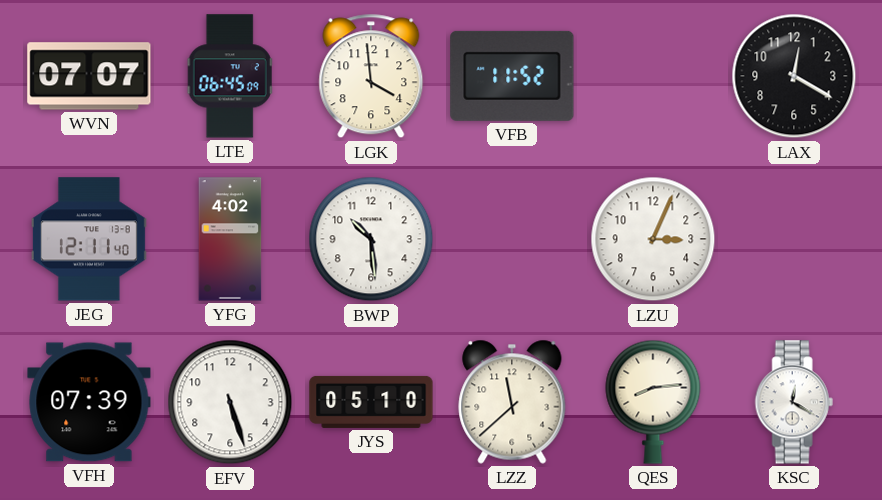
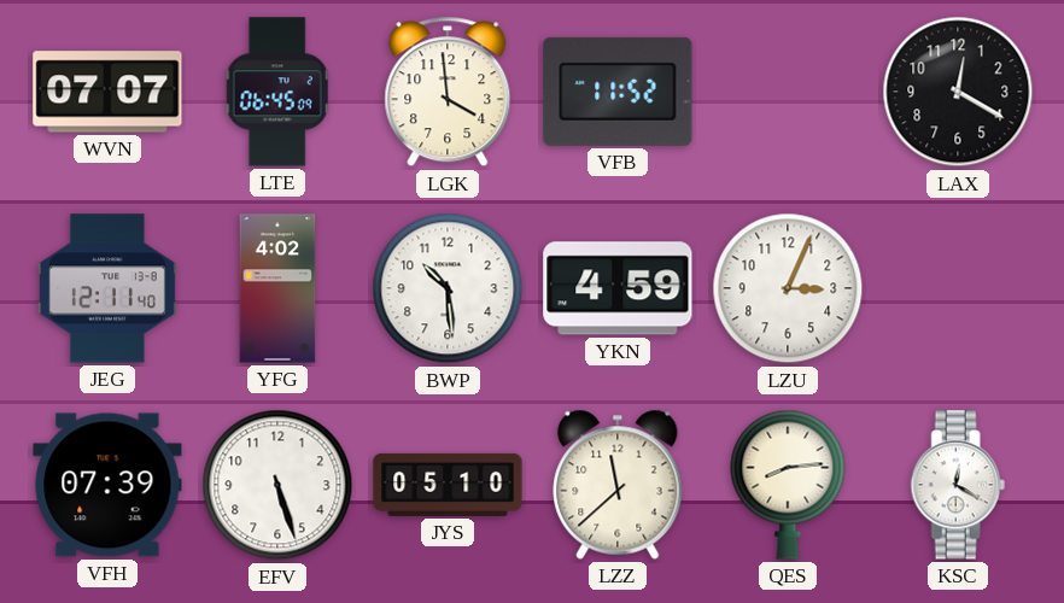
YKN: none -> 4:59
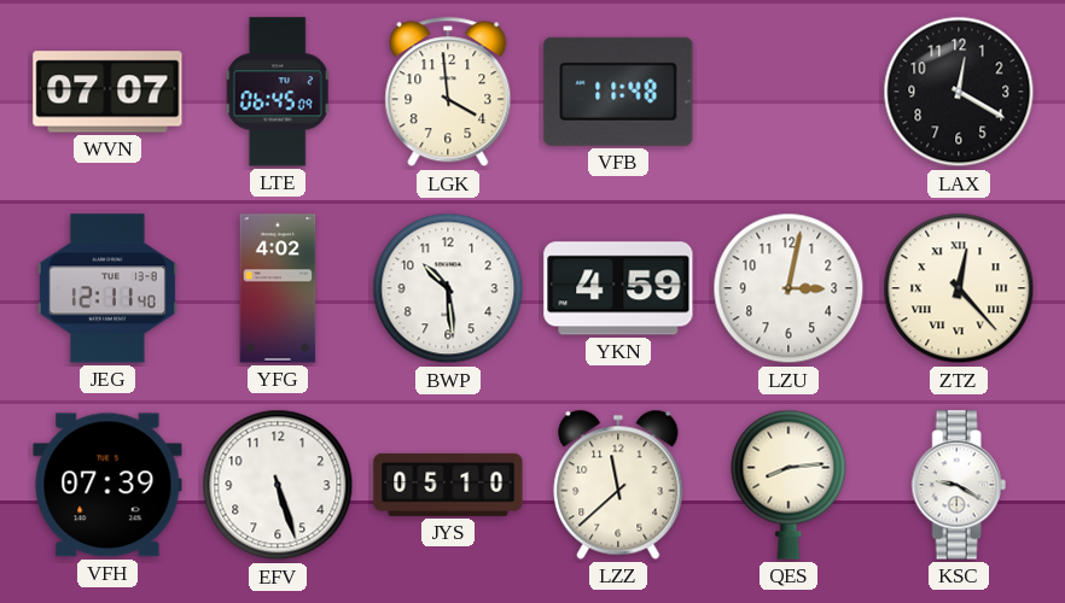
VFB: 11:52 -> 11:48
LZU: 3:04 -> 3:02
ZTZ: none -> 12:23
KSC: 12:20 -> 9:20
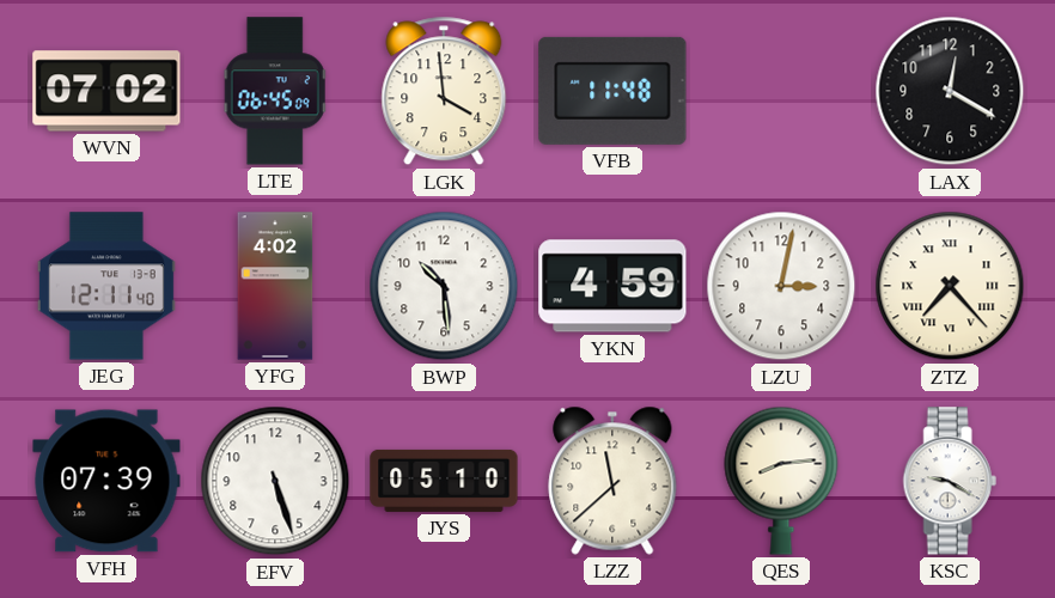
WVN: 07:07 -> 07:02
ZTZ: 12:23 -> 7:23
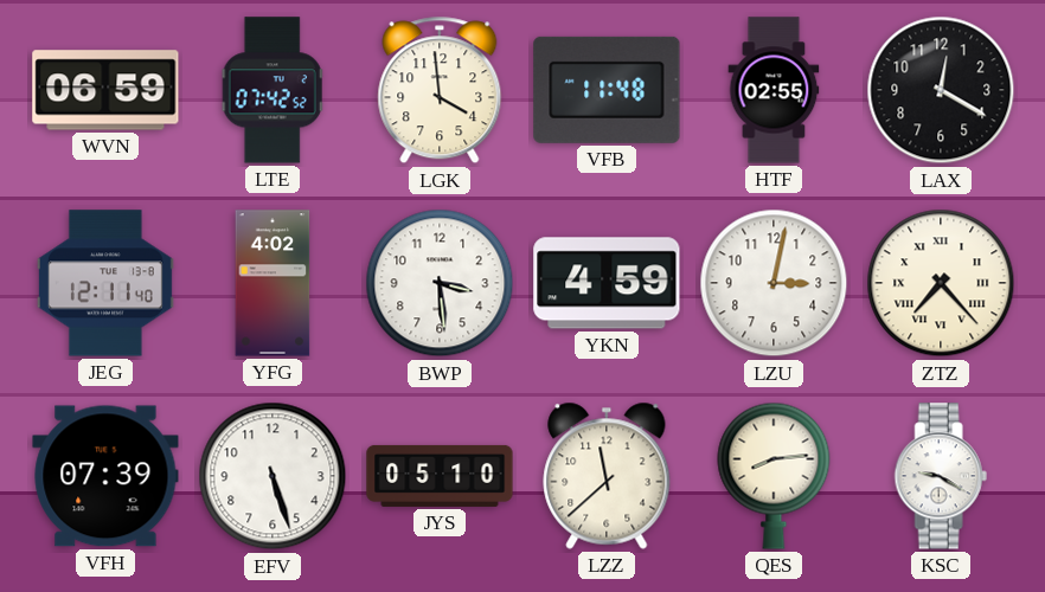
WVN: 07:02 -> 06:59
LTE: 06:45 -> 07:42
HTF: none -> 02:55
BWP: 10:29 -> 3:29
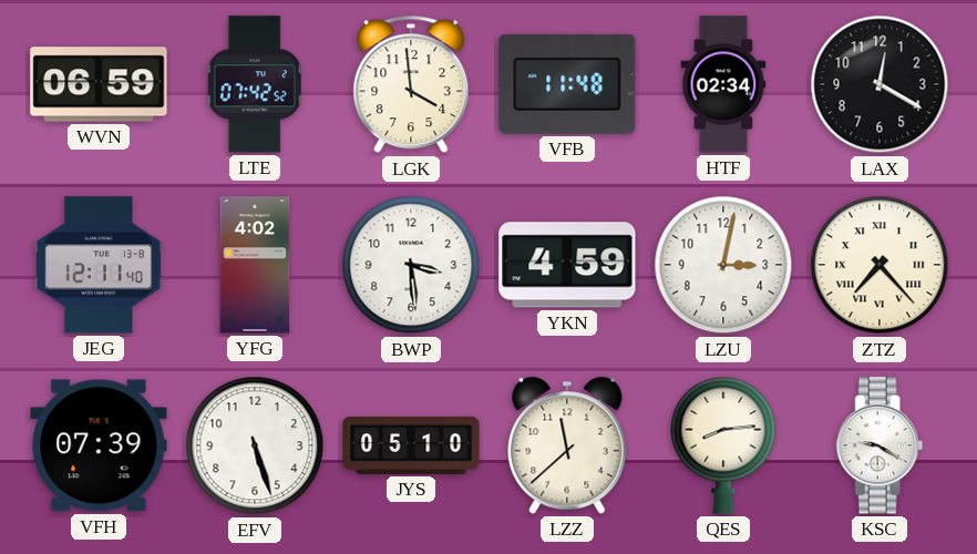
HTF: 02:55 -> 02:34
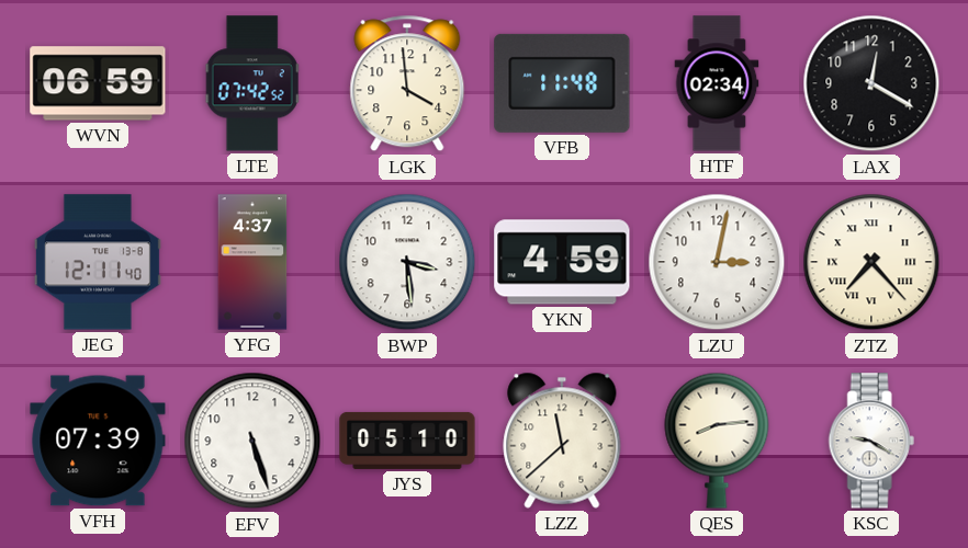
YFG: 4:02 -> 4:37
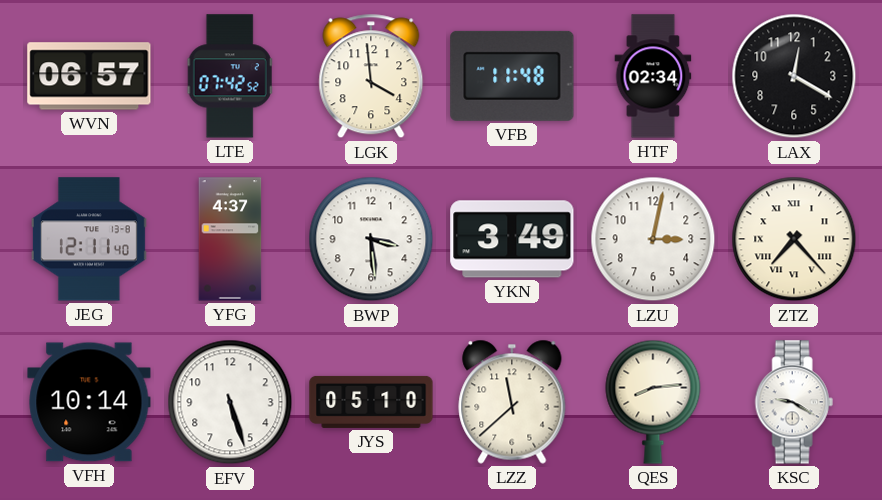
WVN: 06:59 -> 06:57
YKN: 4:59 -> 3:49
VFH: 07:39 -> 10:14
